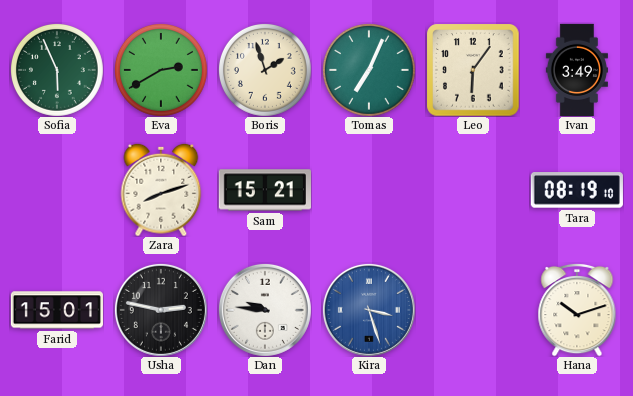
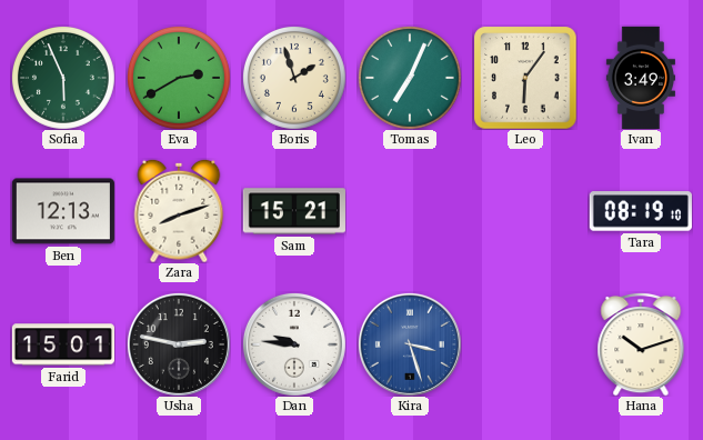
Ben: none -> 12:13
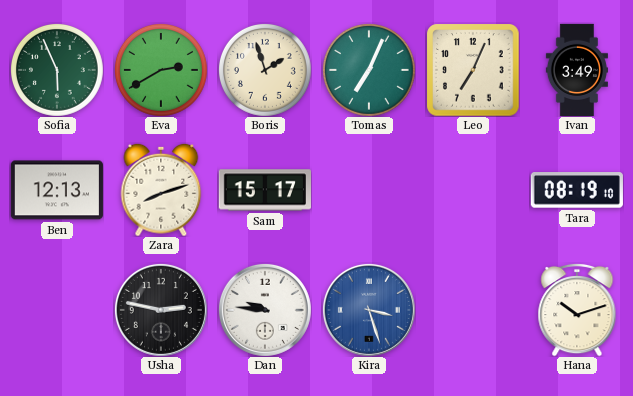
Leo: 6:06 -> 7:04
Sam: 15:21 -> 15:17
Farid: 15:01 -> none
